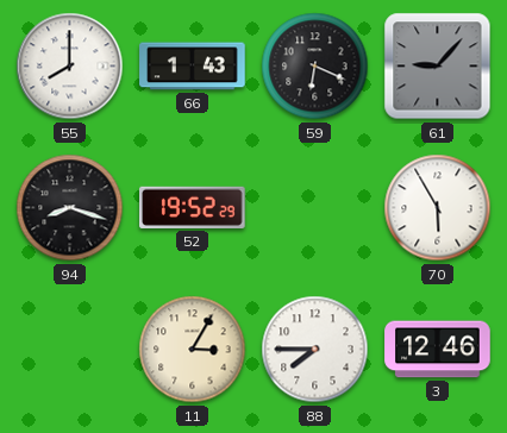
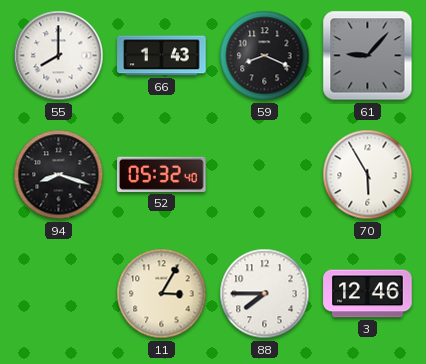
59: 6:19 -> 8:19
52: 19:52 -> 05:32
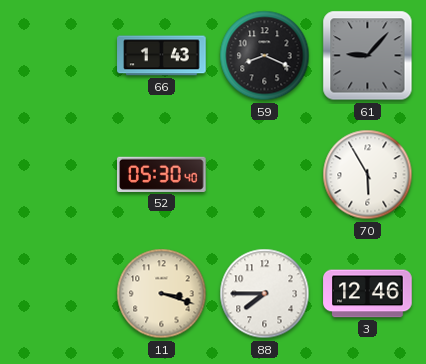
55: 8:00 -> none
94: 8:18 -> none
52: 05:32 -> 05:30
11: 3:05 -> 3:18
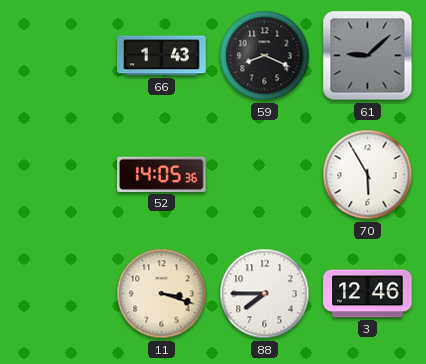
61: 9:07 -> 9:08
52: 05:30 -> 14:05
